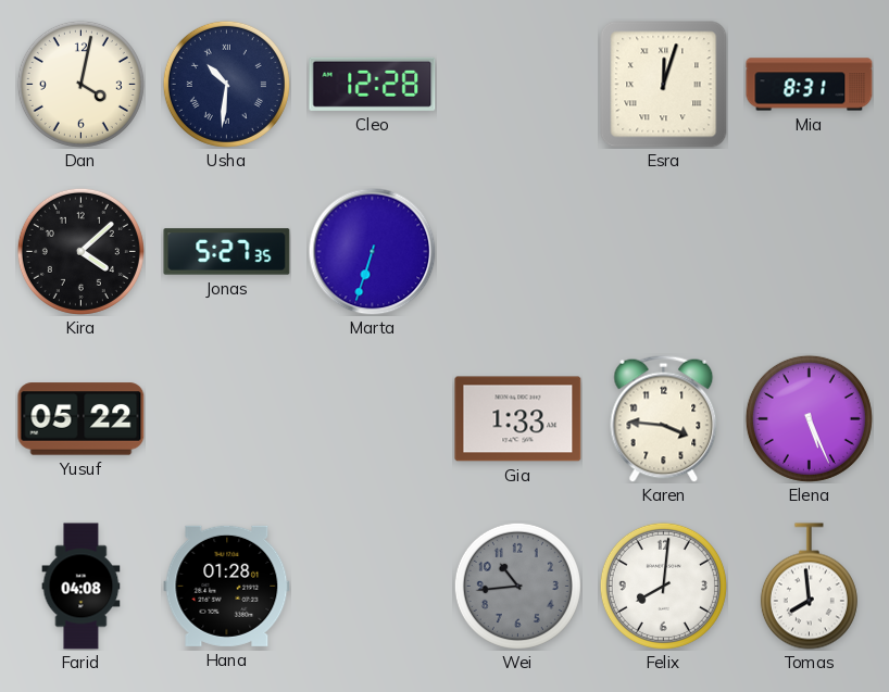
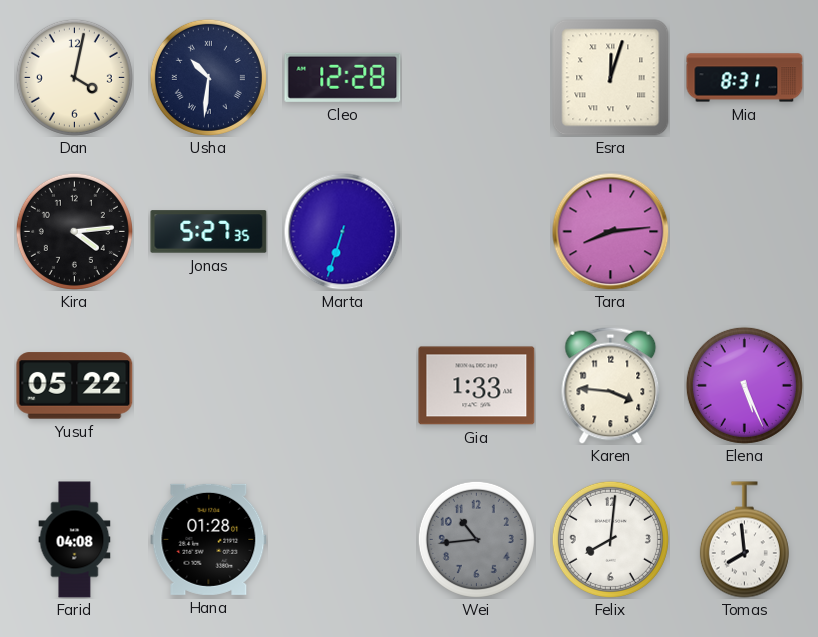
Kira: 4:08 -> 4:14
Tara: none -> 8:14
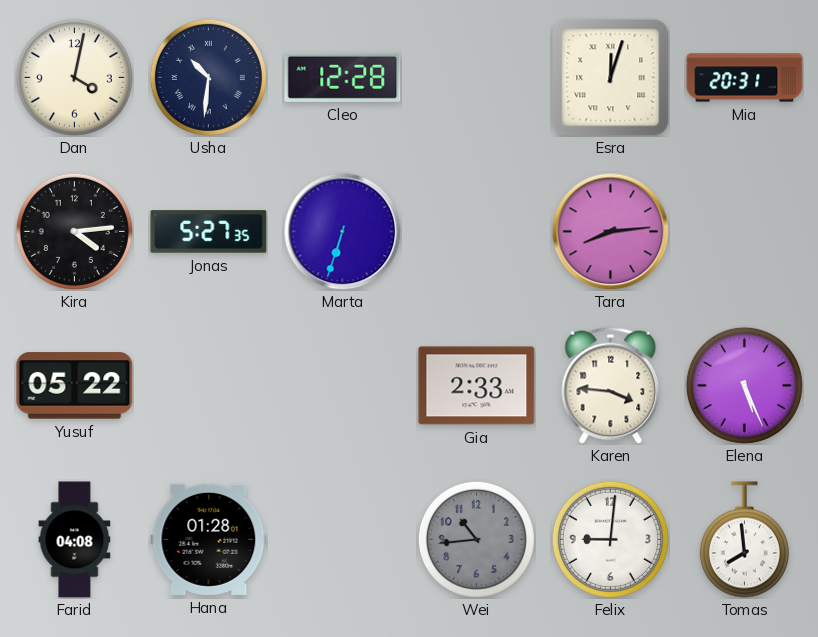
Mia: 8:31 -> 20:31
Gia: 1:33 -> 2:33
Felix: 8:01 -> 9:01
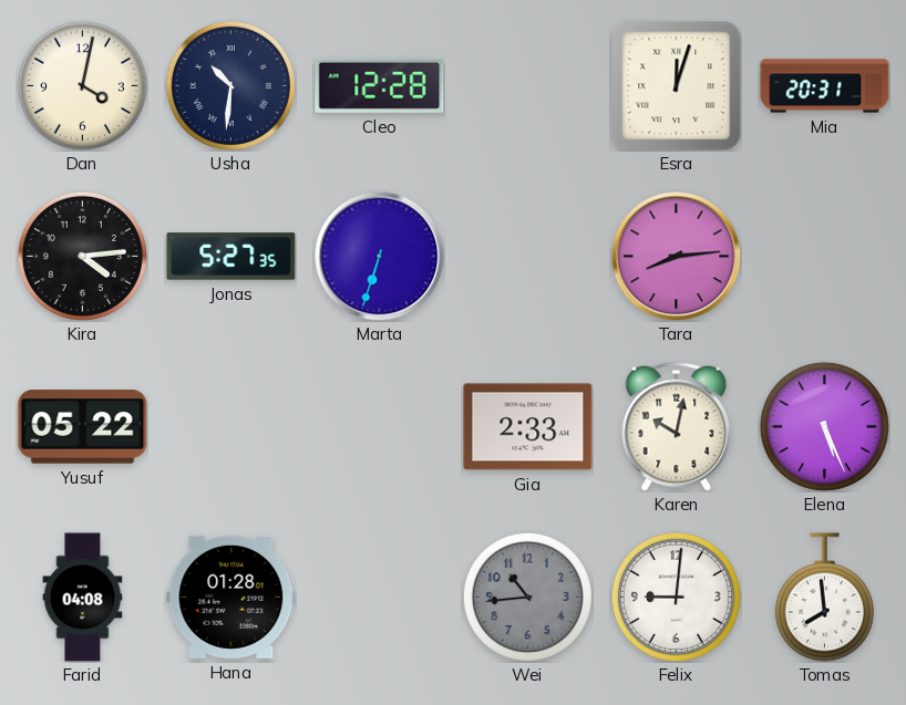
Karen: 3:46 -> 10:02
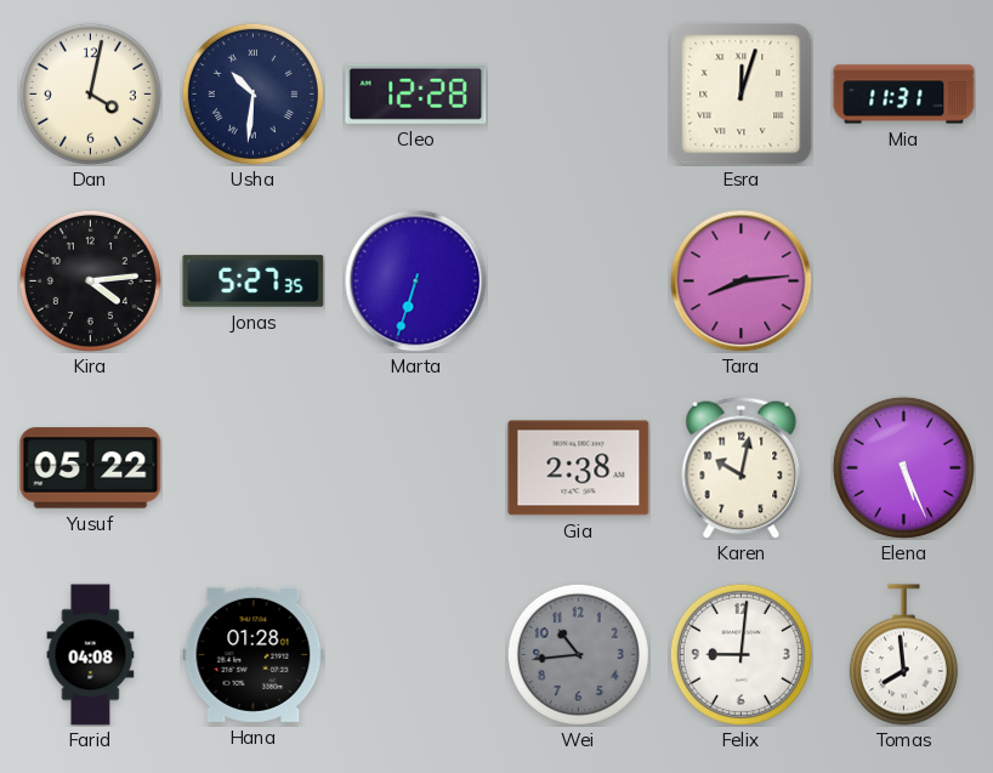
Mia: 20:31 -> 11:31
Gia: 2:33 -> 2:38
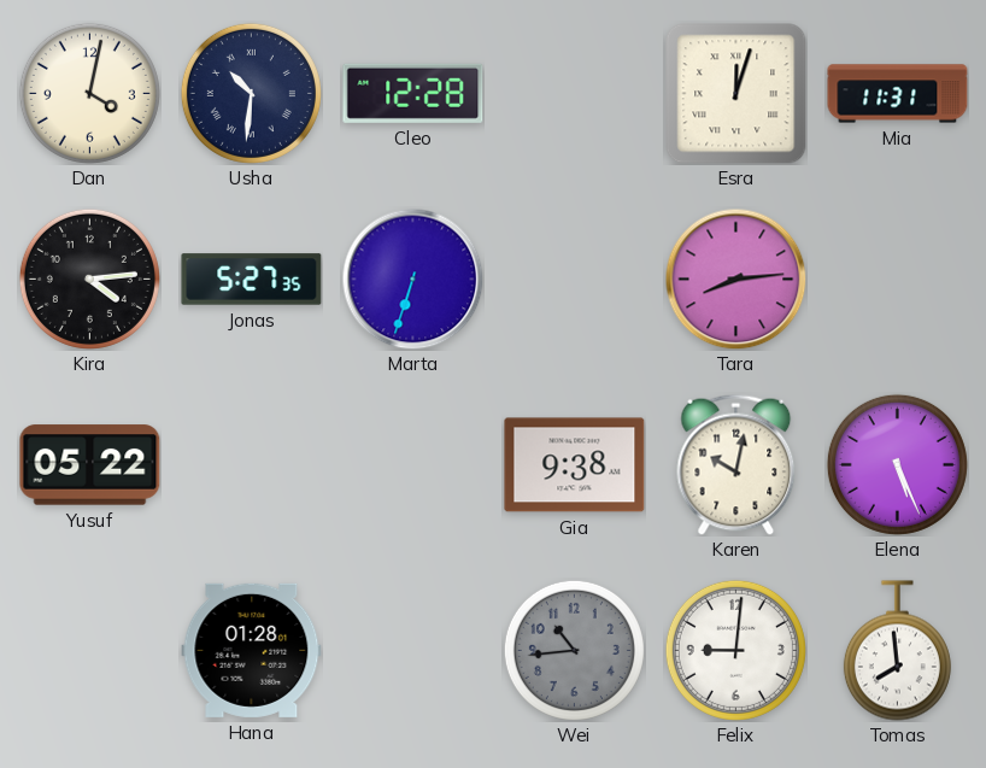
Gia: 2:38 -> 9:38
Farid: 04:08 -> none
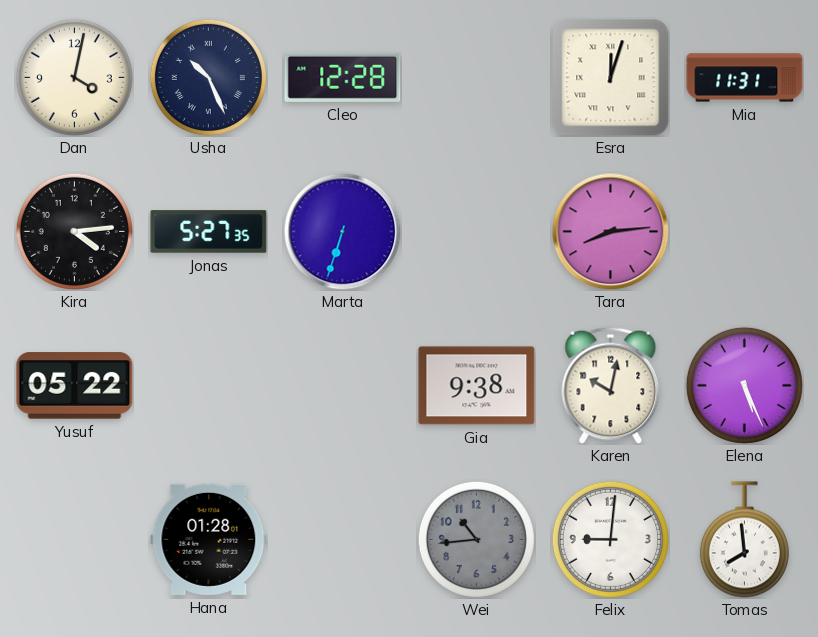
Usha: 10:31 -> 10:26
